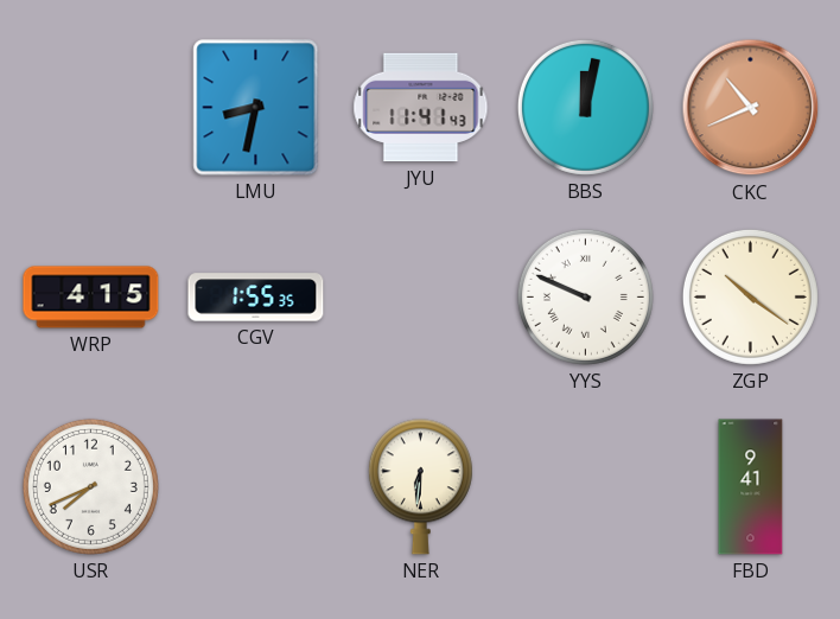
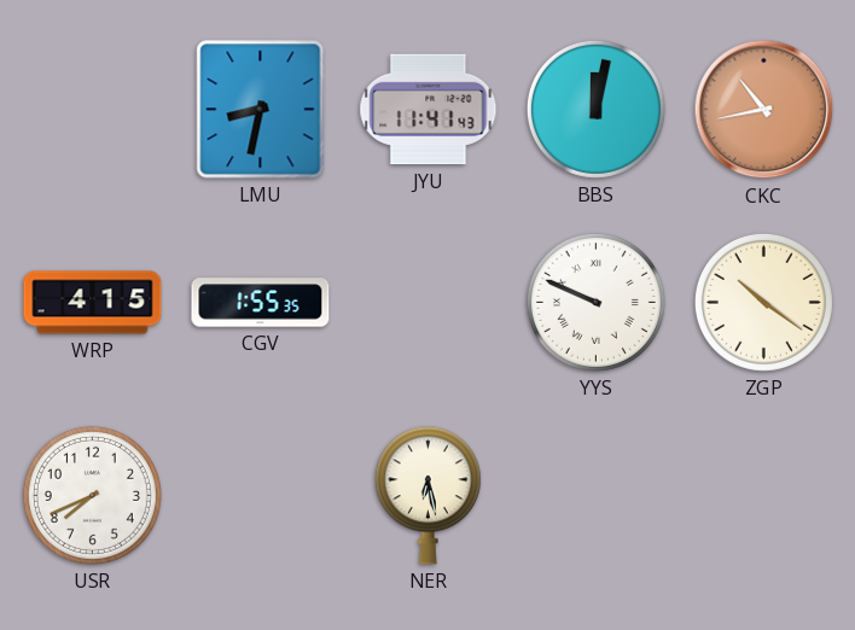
CKC: 10:41 -> 10:43
NER: 6:31 -> 6:28
FBD: 9:41 -> none
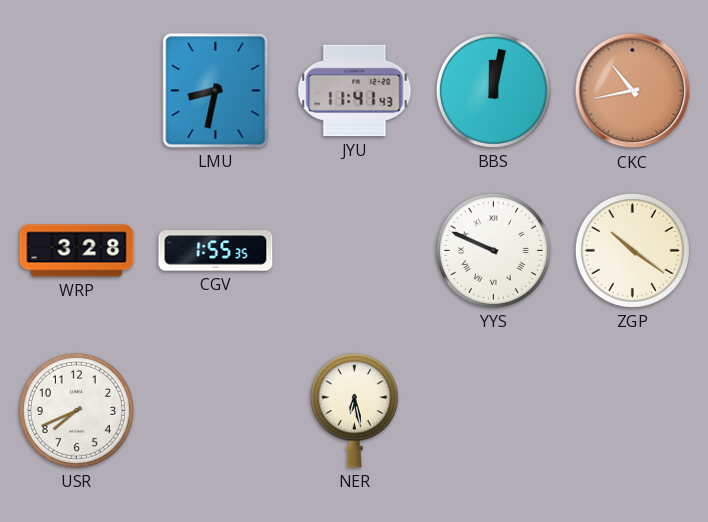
WRP: 4:15 -> 3:28
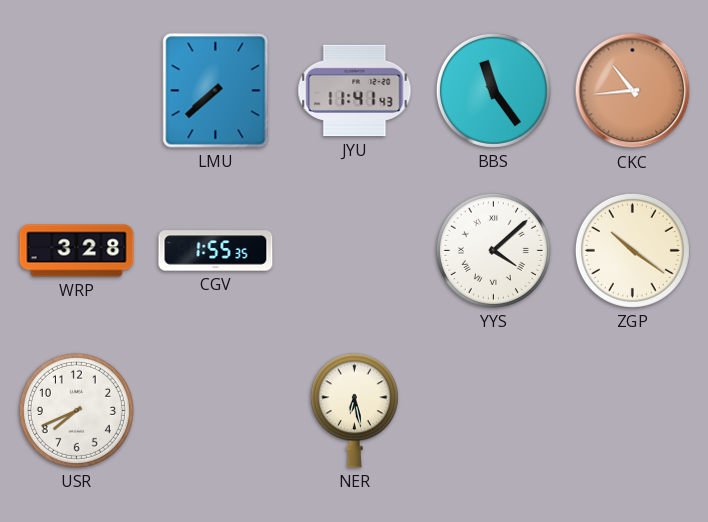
LMU: 8:32 -> 7:38
BBS: 12:02 -> 11:24
CKC: 10:43 -> 10:44
YYS: 9:49 -> 4:08
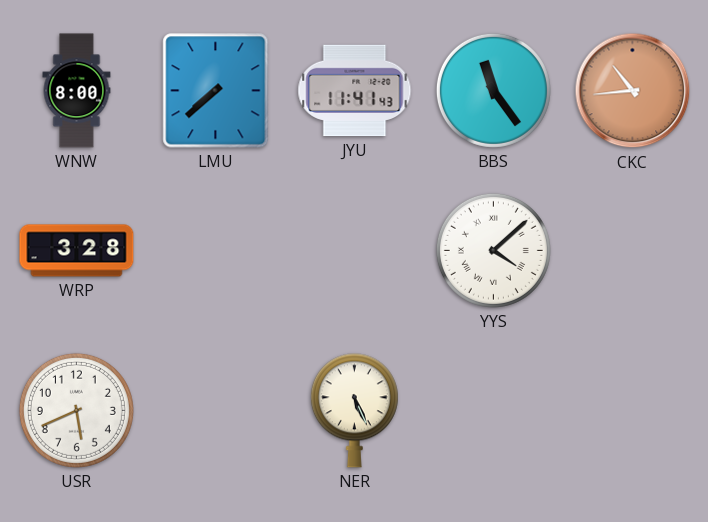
WNW: none -> 8:00
CGV: 1:55 -> none
ZGP: 10:21 -> none
USR: 7:41 -> 5:41
NER: 6:28 -> 5:26
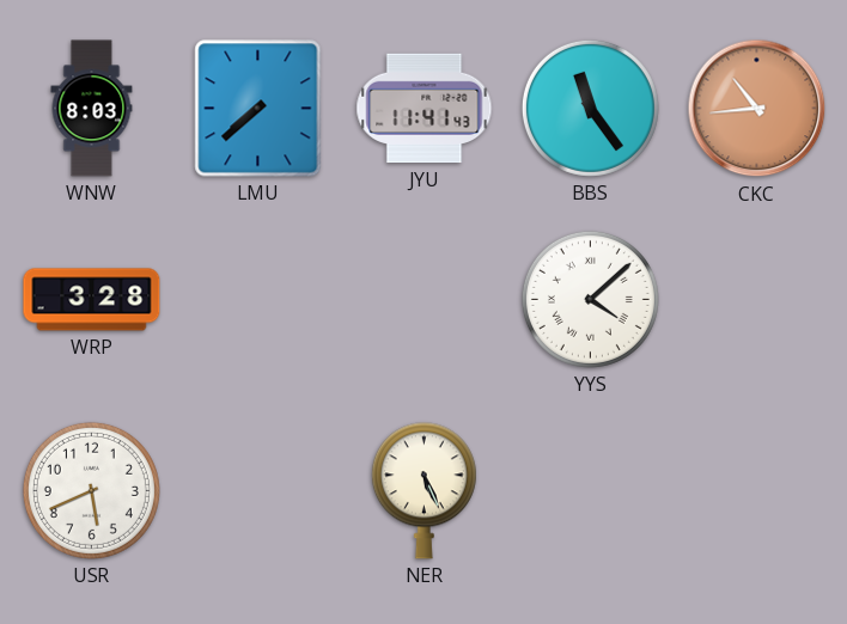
WNW: 8:00 -> 8:03
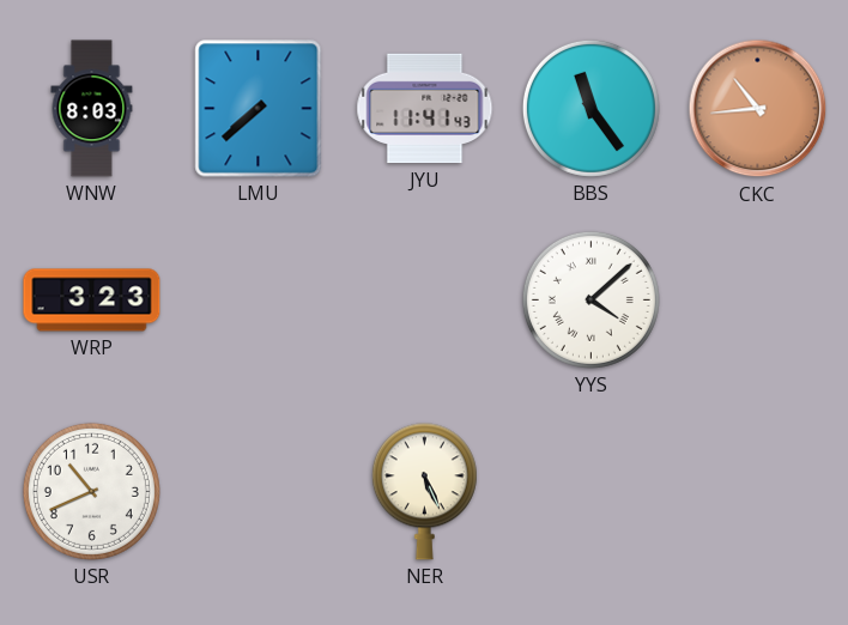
WRP: 3:28 -> 3:23
USR: 5:41 -> 10:41
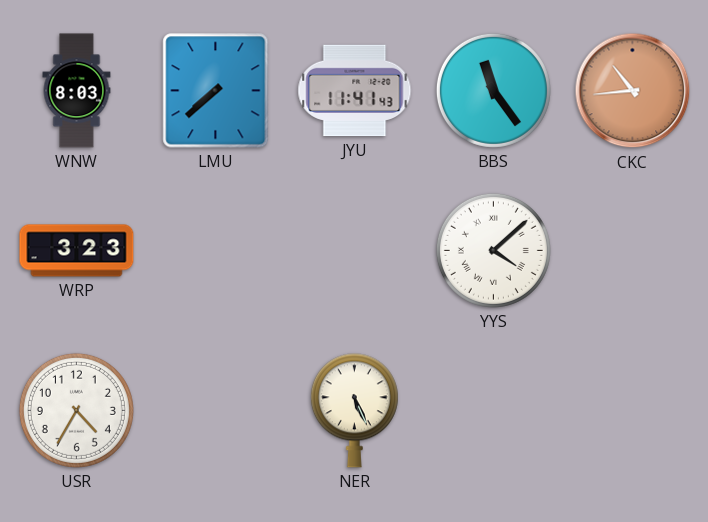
USR: 10:41 -> 4:35
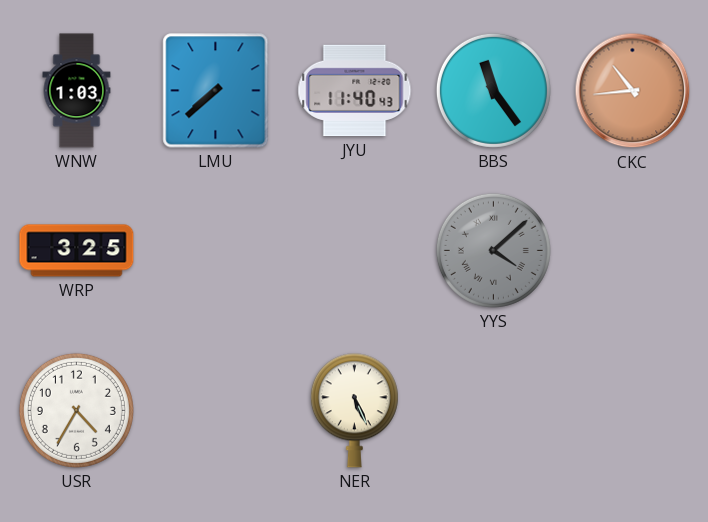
WNW: 8:03 -> 1:03
JYU: 11:41 -> 11:40
WRP: 3:23 -> 3:25
YYS dial: white -> grey
